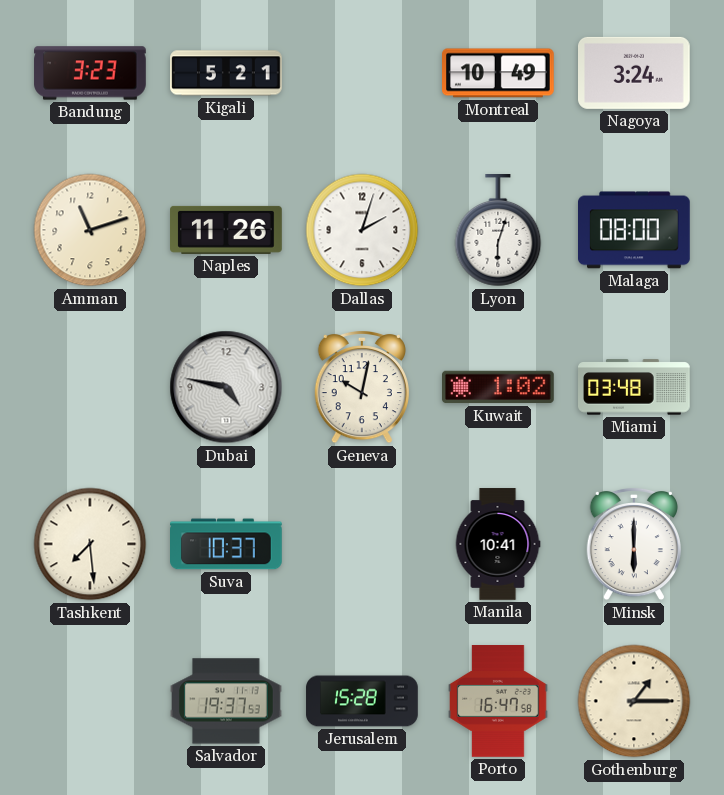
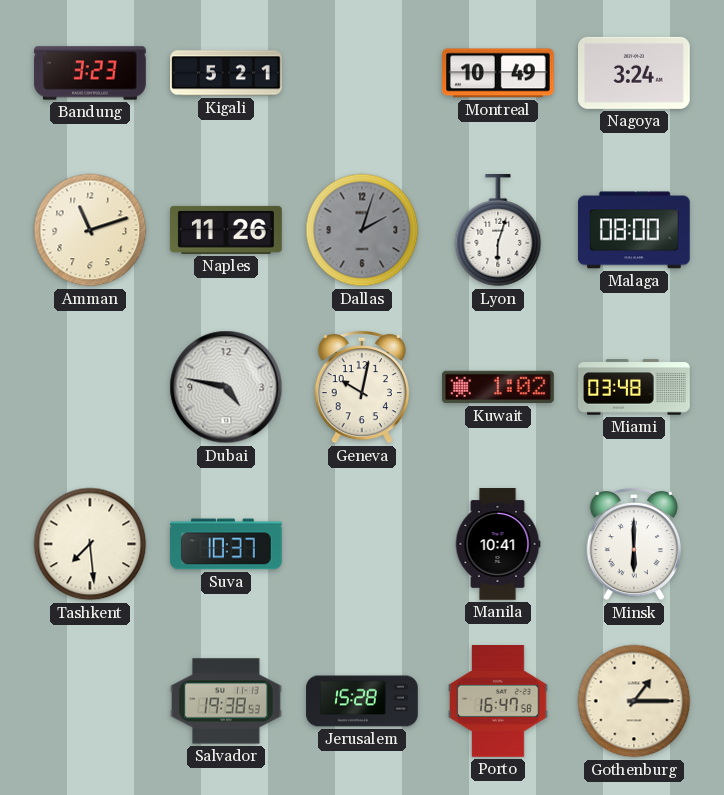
Dallas dial: white -> grey
Salvador: 19:37 -> 19:38
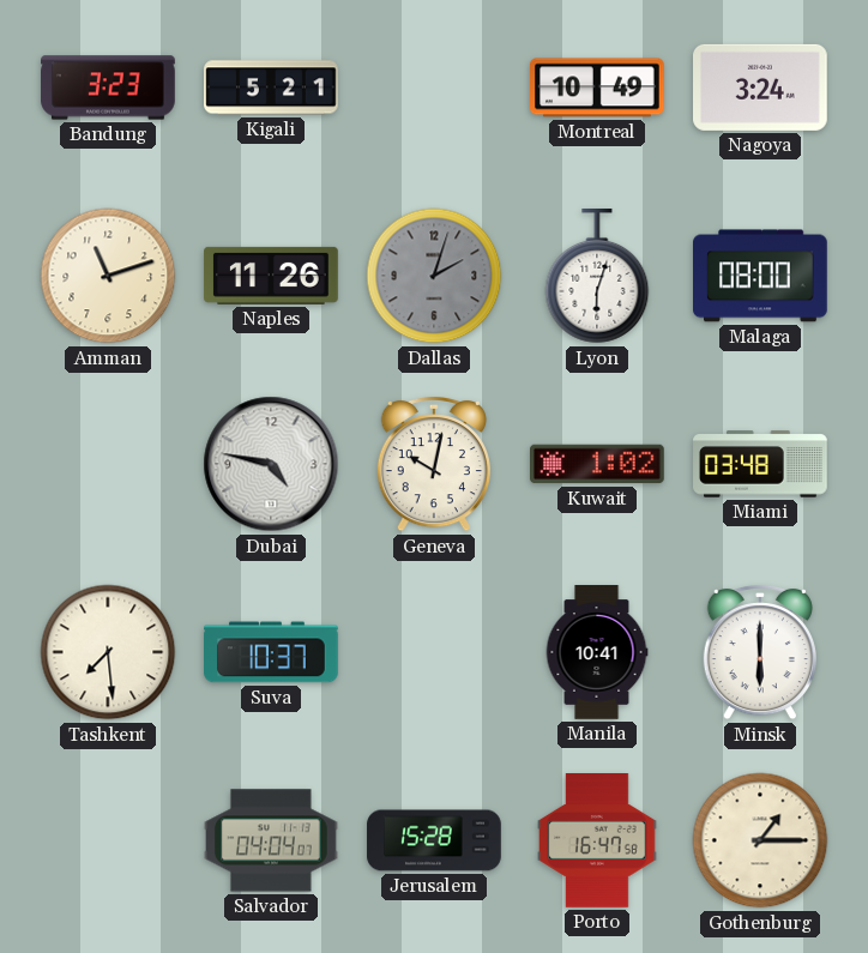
Salvador: 19:38 -> 04:04
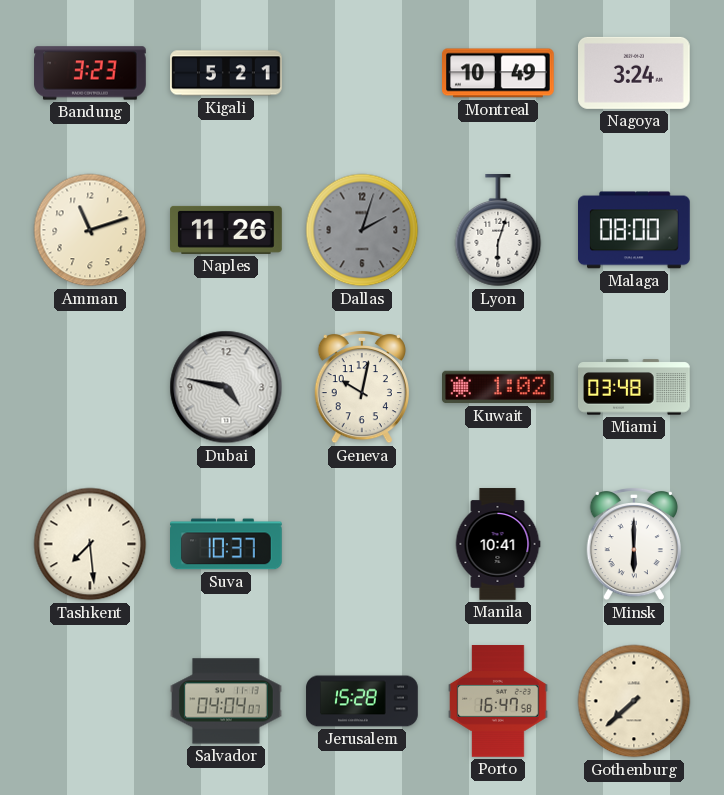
Gothenburg: 1:15 -> 7:38
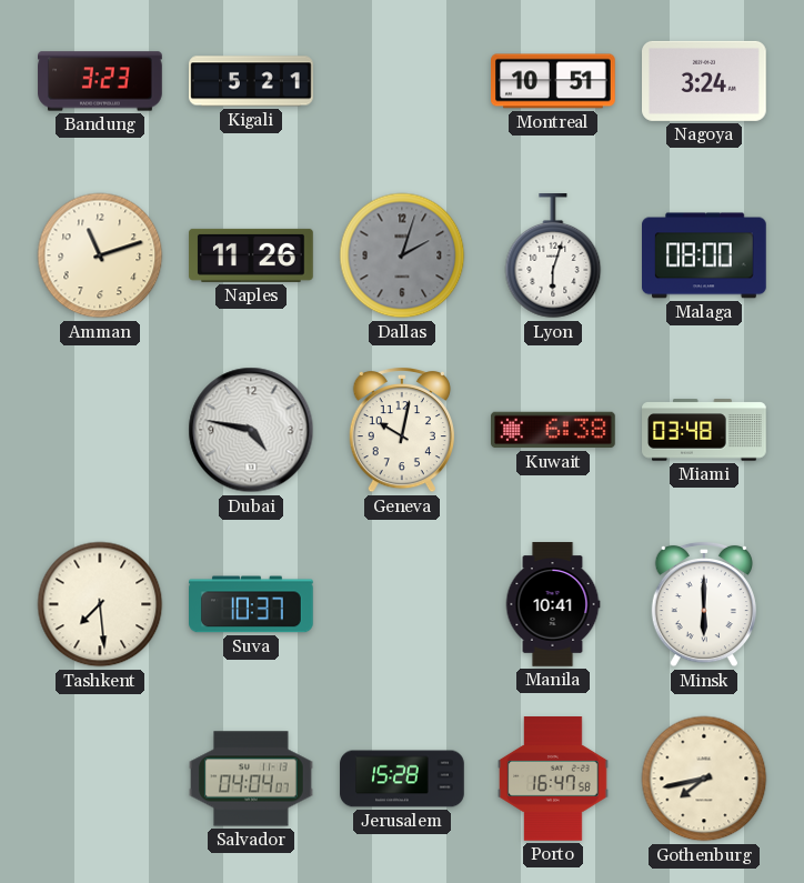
Montreal: 10:49 -> 10:51
Kuwait: 1:02 -> 6:38
Gothenburg: 7:38 -> 7:43
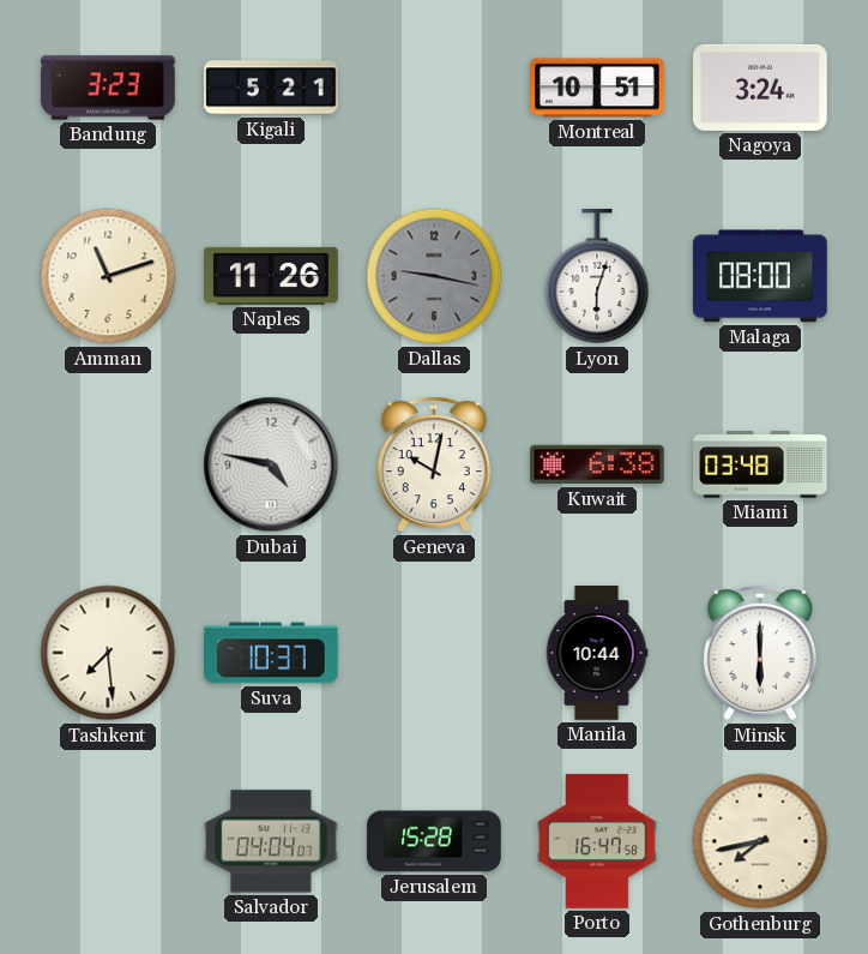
Dallas: 2:03 -> 9:17
Manila: 10:41 -> 10:44
